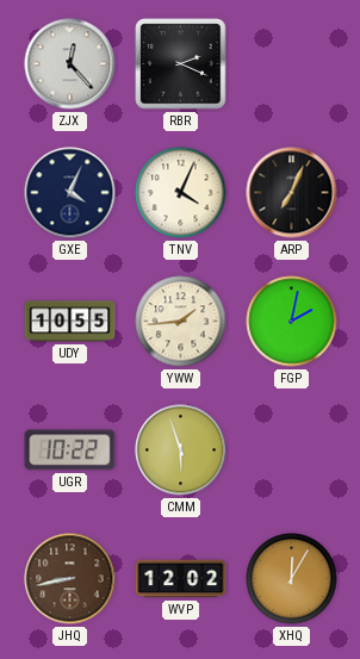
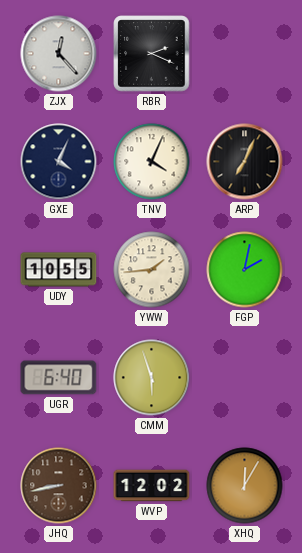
UGR: 10:22 -> 6:40
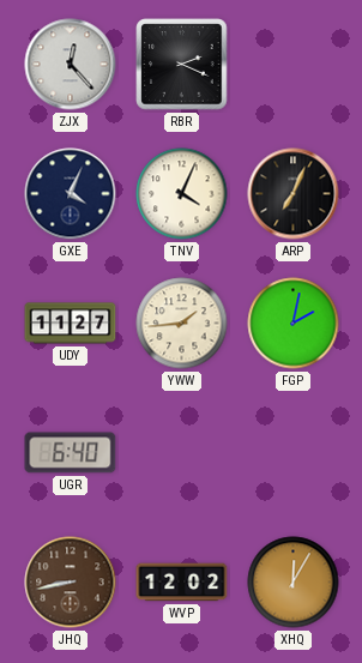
UDY: 10:55 -> 11:27
CMM: 5:57 -> none
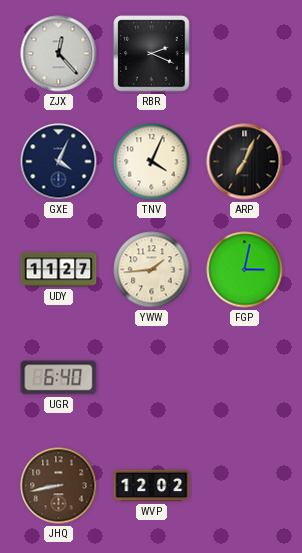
FGP: 2:02 -> 3:02
XHQ: 12:05 -> none
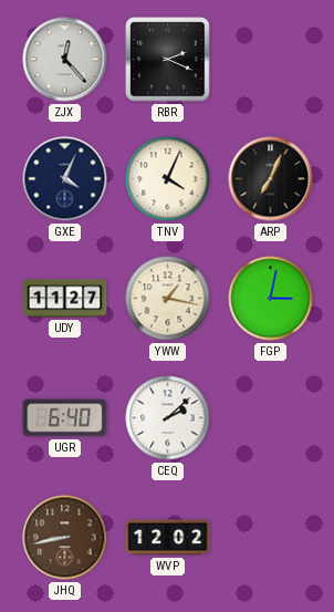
YWW: 1:44 -> 1:17
CEQ: none -> 2:08
